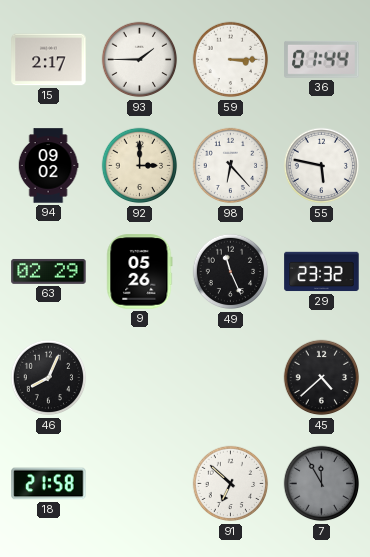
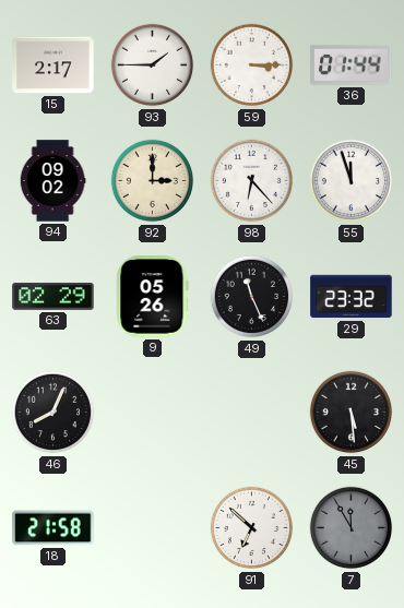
55: 5:47 -> 11:57
45: 4:38 -> 5:29
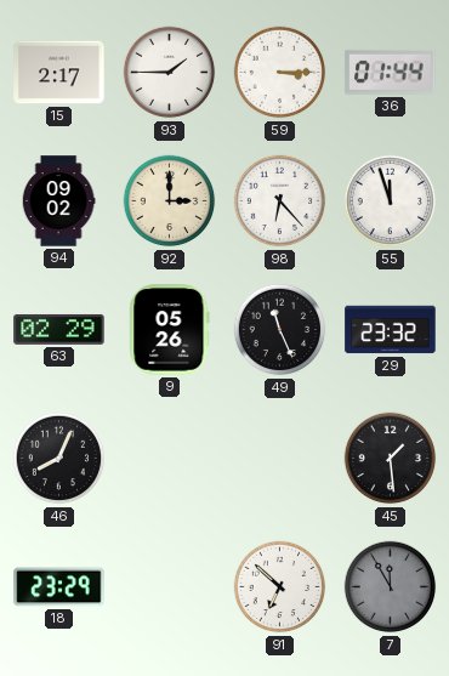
45: 5:29 -> 1:29
18: 21:58 -> 23:29
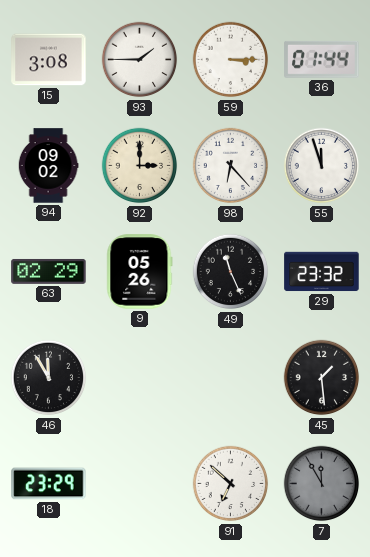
15: 2:17 -> 3:08
46: 8:04 -> 11:55
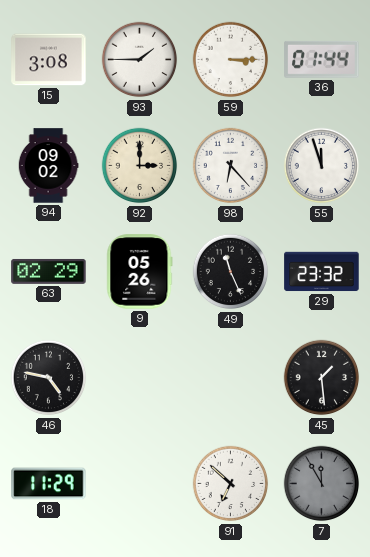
46: 11:55 -> 4:47
18: 23:29 -> 11:29
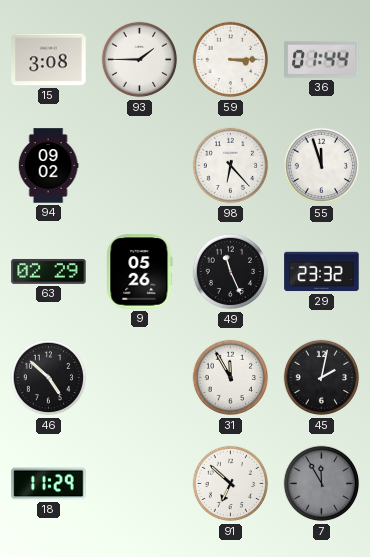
92: 3:00 -> none
46: 4:47 -> 4:52
31: none -> 11:55
45: 1:29 -> 2:02
